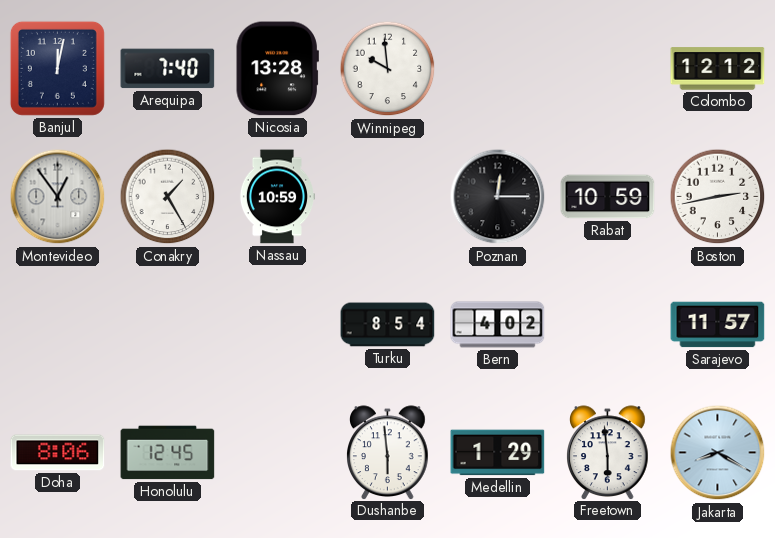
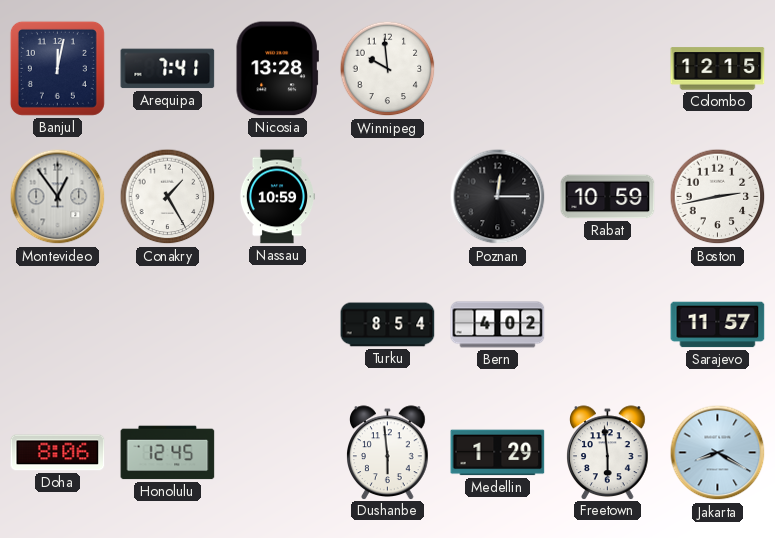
Arequipa: 7:40 -> 7:41
Colombo: 12:12 -> 12:15
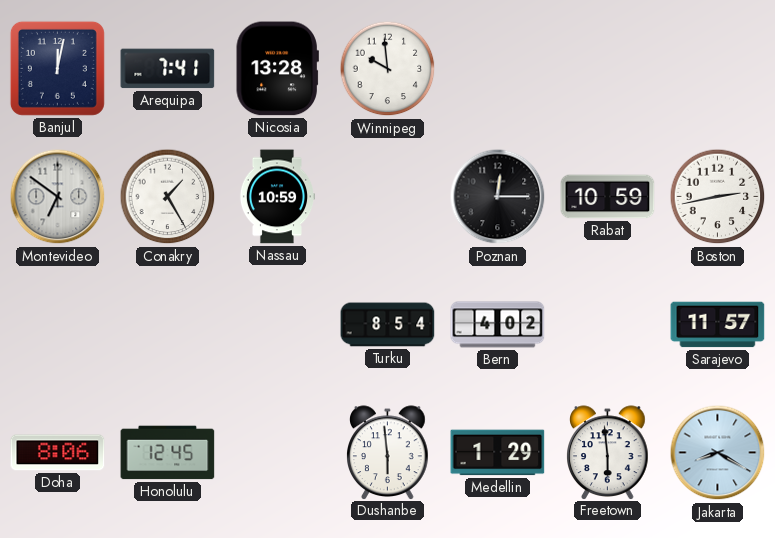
Colombo: 12:15 -> none
Montevideo: 12:54 -> 6:51
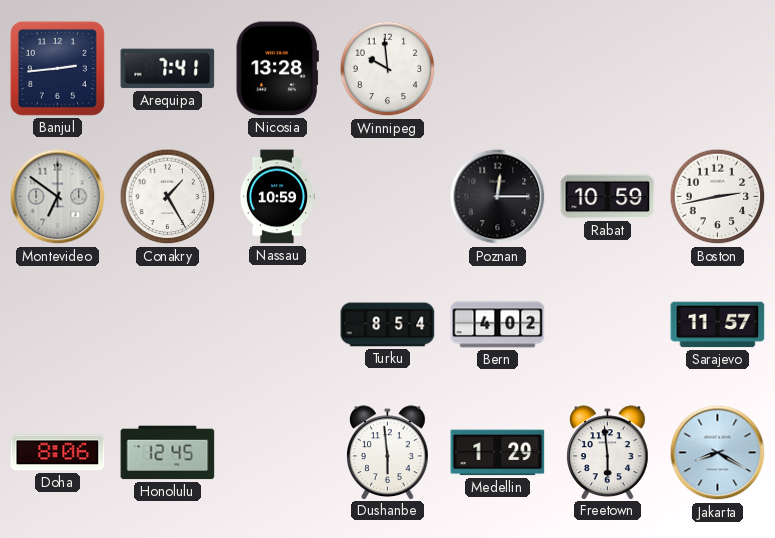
Banjul: 12:02 -> 2:44
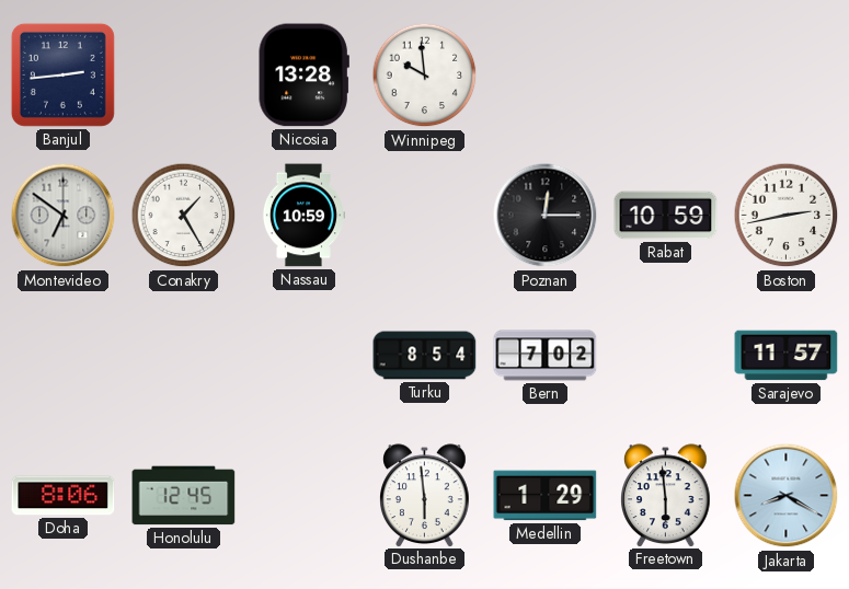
Arequipa: 7:41 -> none
Bern: 4:02 -> 7:02
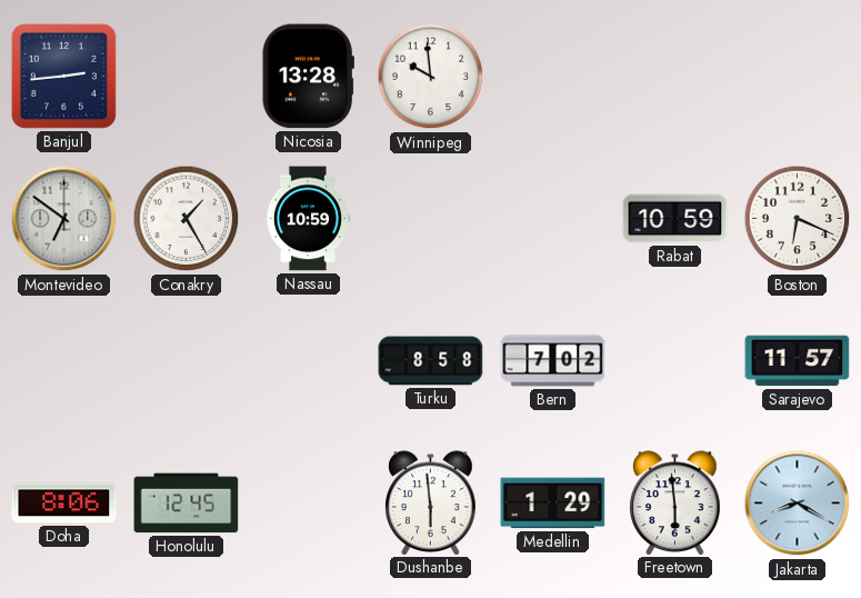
Poznan: 12:15 -> none
Boston: 2:43 -> 6:19
Turku: 8:54 -> 8:58
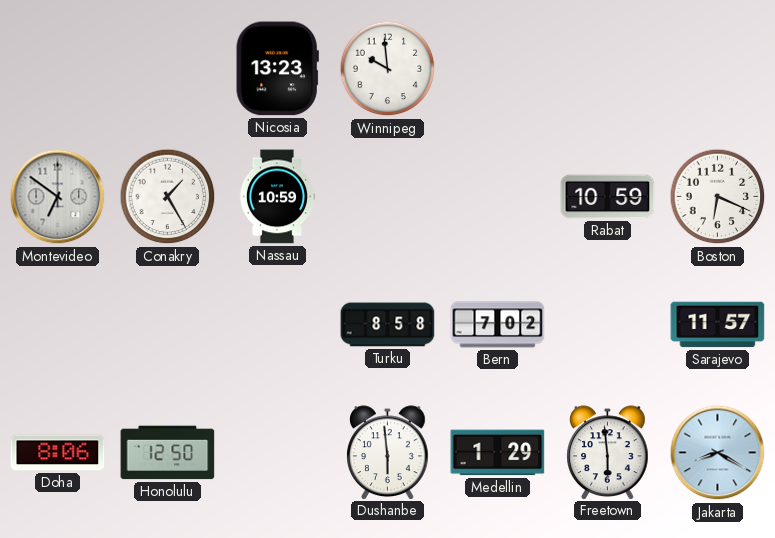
Banjul: 2:44 -> none
Nicosia: 13:28 -> 13:23
Honolulu: 12:45 -> 12:50
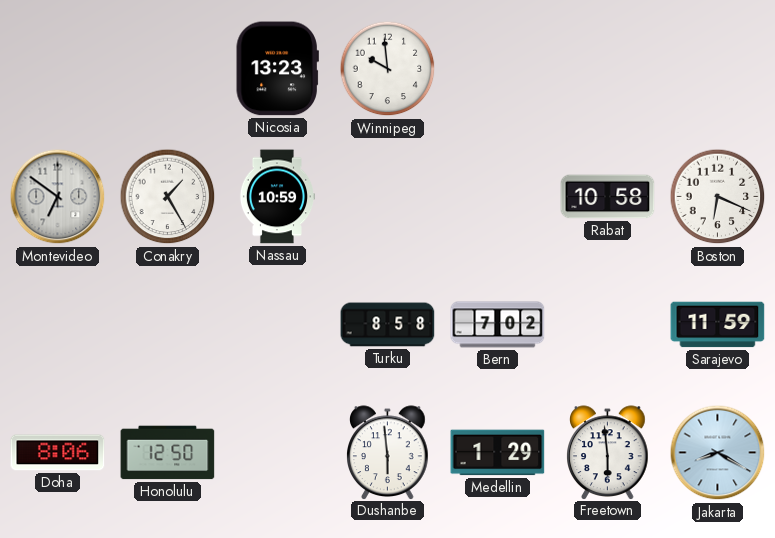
Rabat: 10:59 -> 10:58
Sarajevo: 11:57 -> 11:59
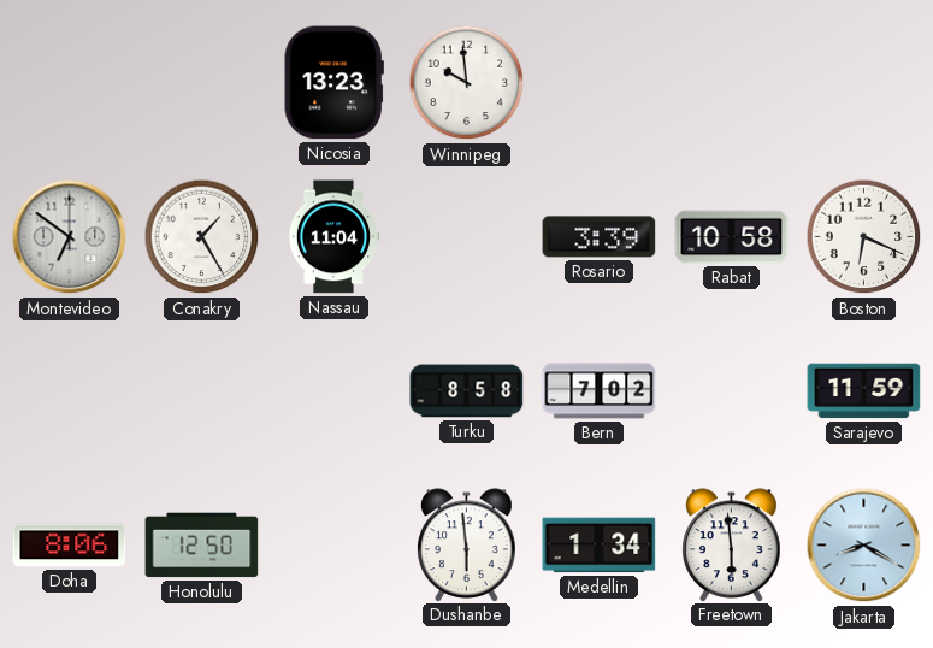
Nassau: 10:59 -> 11:04
Rosario: none -> 3:39
Medellin: 1:29 -> 1:34
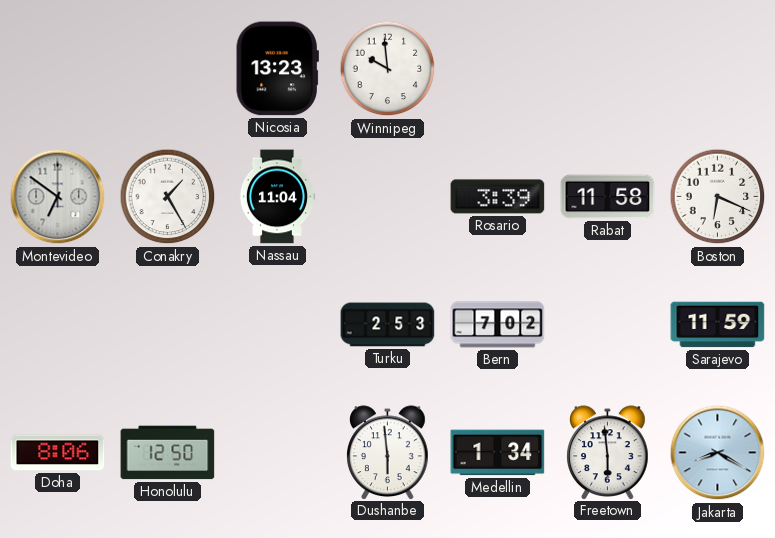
Rabat: 10:58 -> 11:58
Turku: 8:58 -> 2:53
